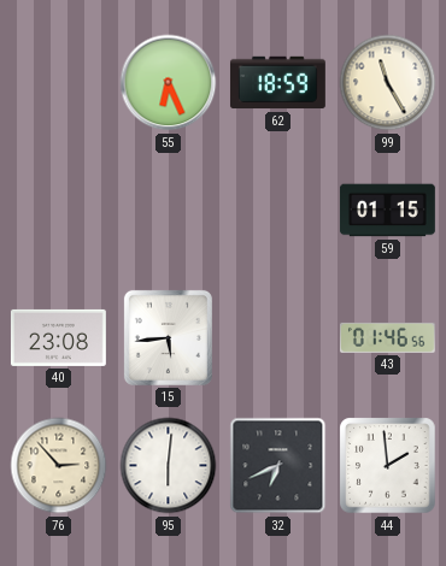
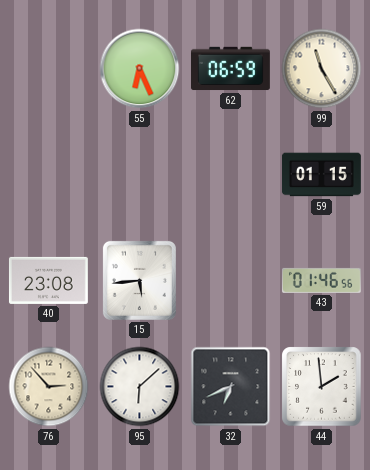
62: 18:59 -> 06:59
95: 6:01 -> 6:08
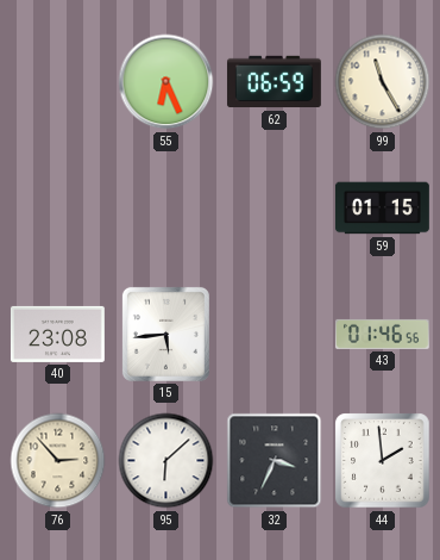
32: 6:41 -> 3:34
